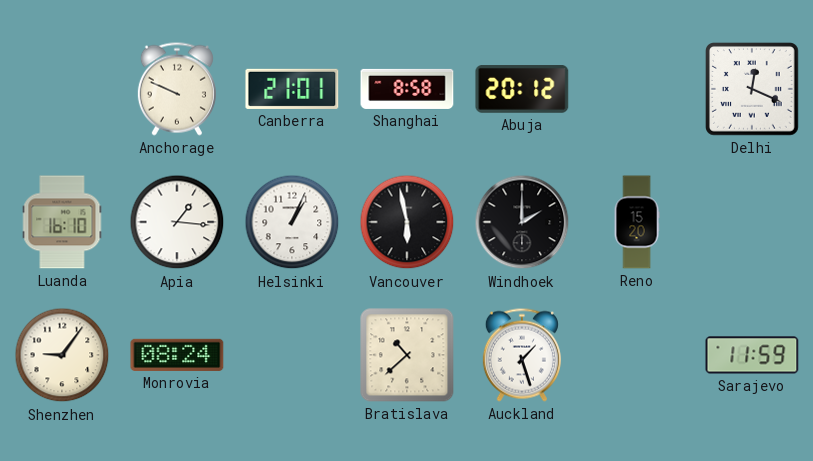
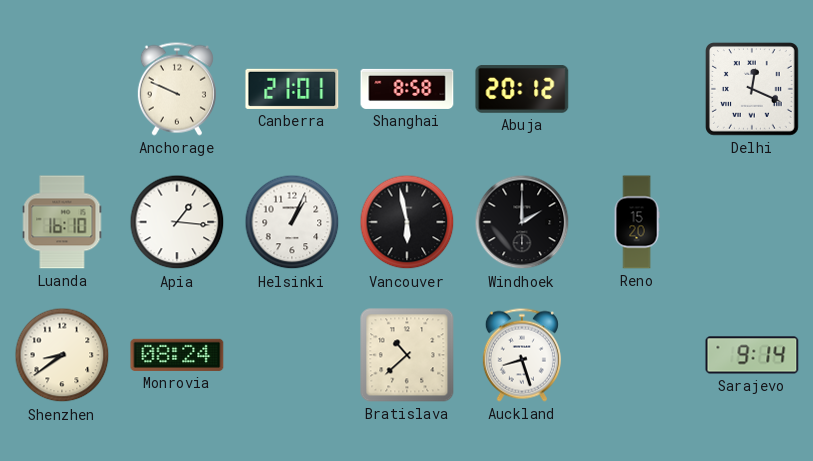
Shenzhen: 9:06 -> 8:39
Auckland: 1:27 -> 8:27
Sarajevo: 11:59 -> 9:14
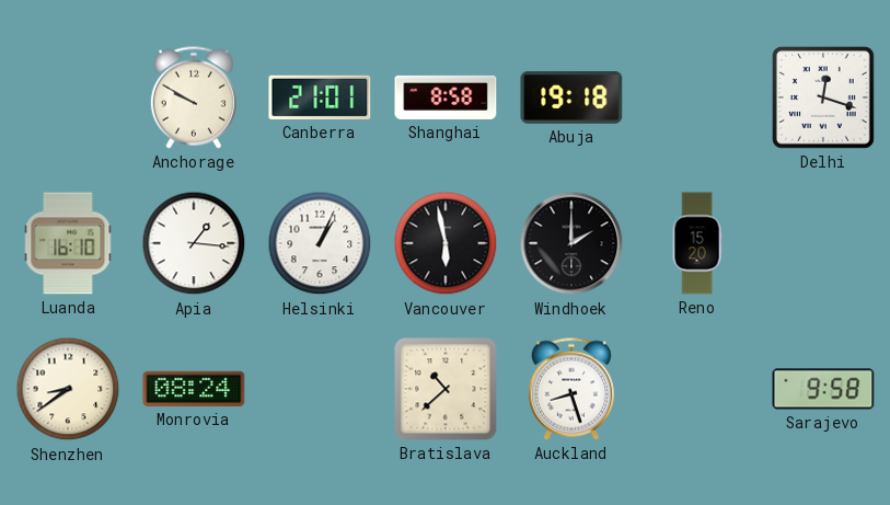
Anchorage: 9:49 -> 9:50
Abuja: 20:12 -> 19:18
Delhi: 12:19 -> 12:18
Sarajevo: 9:14 -> 9:58
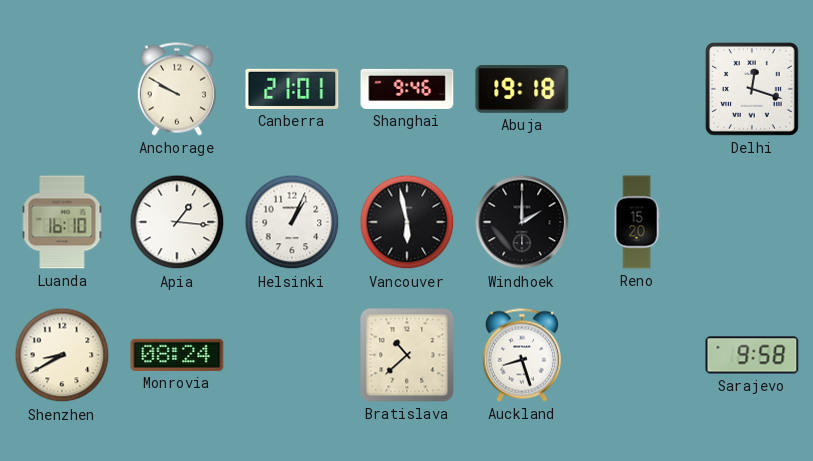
Shanghai: 8:58 -> 9:46
Shenzhen: 8:39 -> 8:40
